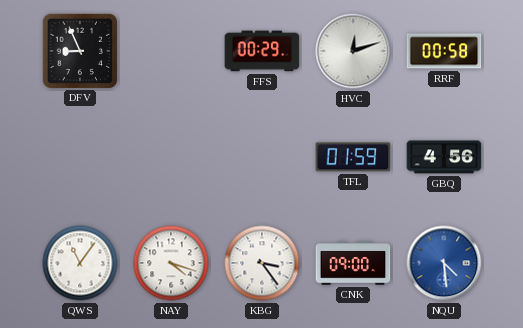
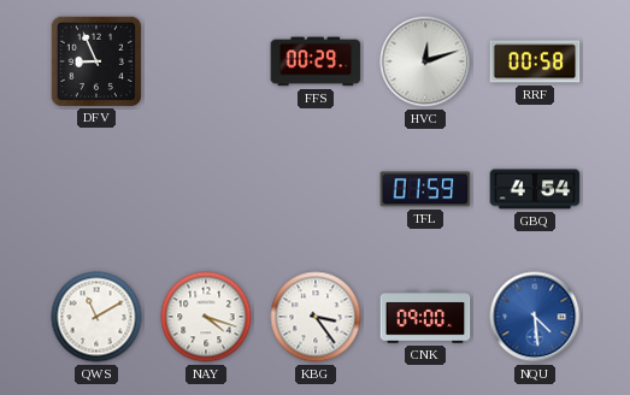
GBQ: 4:56 -> 4:54
QWS: 11:06 -> 11:10
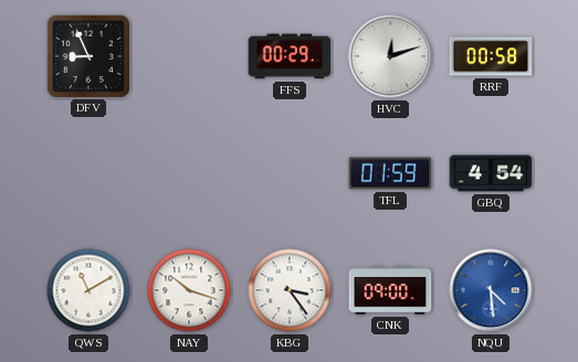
NAY: 4:18 -> 10:18
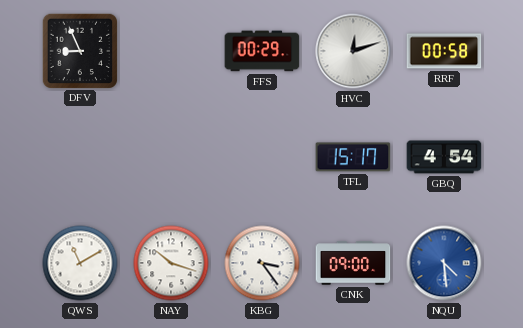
TFL: 01:59 -> 15:17
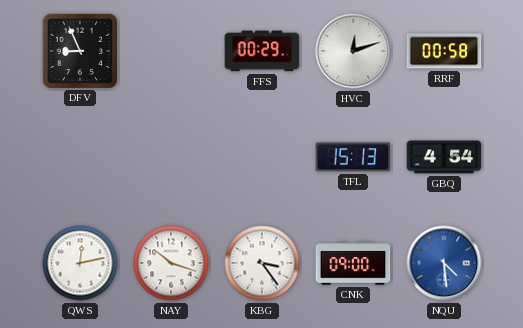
TFL: 15:17 -> 15:13
QWS: 11:10 -> 12:13
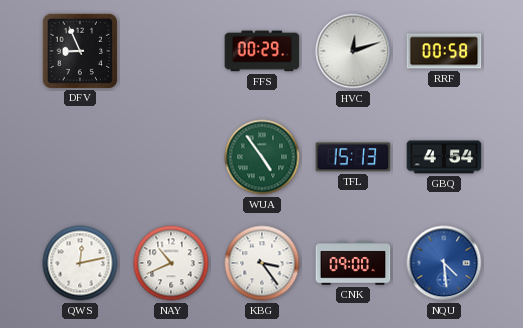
WUA: none -> 4:54
NAY: 10:18 -> 10:41
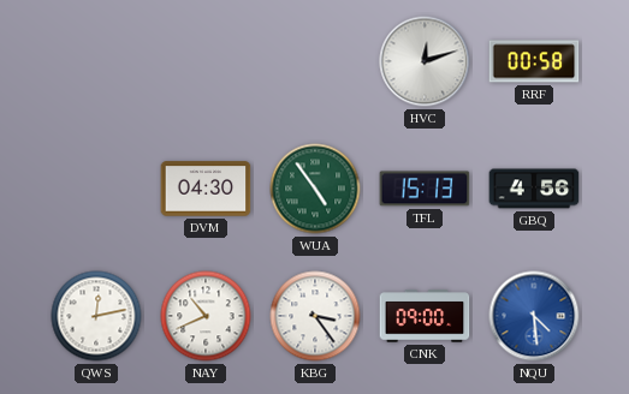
DFV: 8:56 -> none
FFS: 00:29 -> none
DVM: none -> 04:30
GBQ: 4:54 -> 4:56
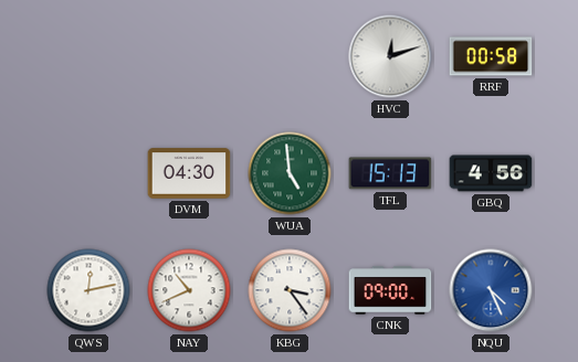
WUA: 4:54 -> 4:59
NQU: 4:29 -> 4:26
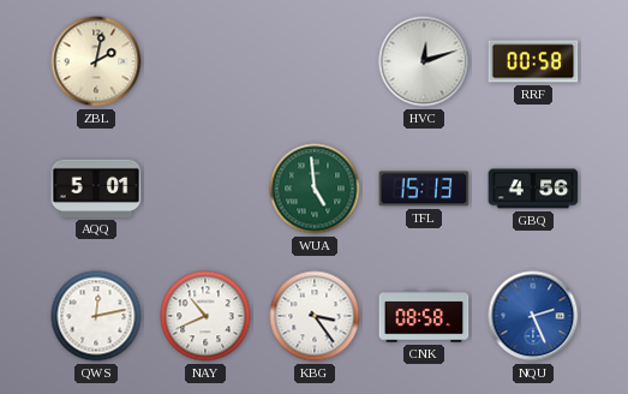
ZBL: none -> 2:02
AQQ: none -> 5:01
DVM: 04:30 -> none
CNK: 09:00 -> 08:58
NQU: 4:26 -> 2:26
